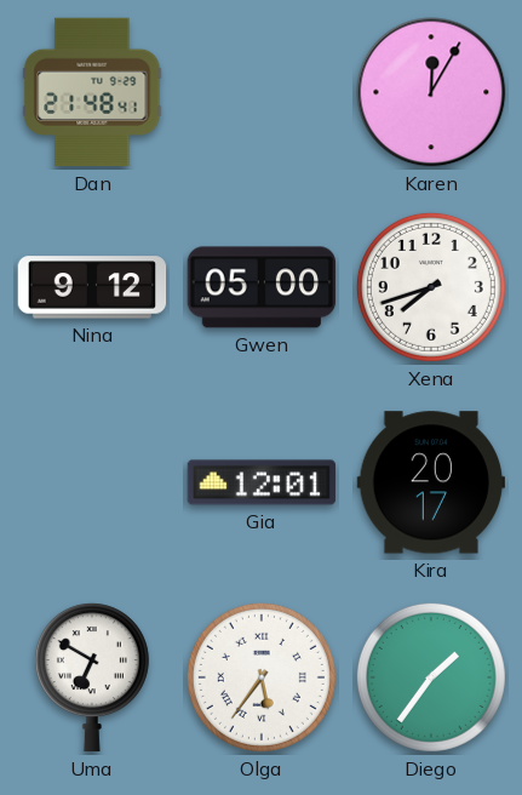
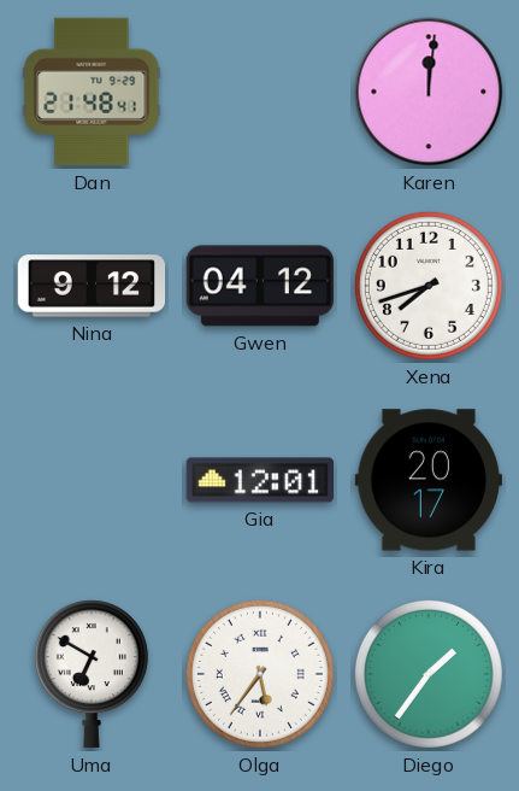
Karen: 12:05 -> 12:01
Gwen: 05:00 -> 04:12
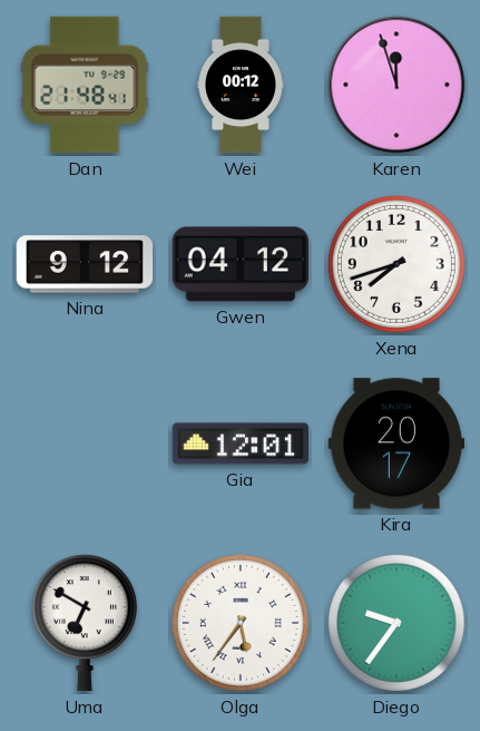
Wei: none -> 00:12
Karen: 12:01 -> 11:57
Diego: 1:36 -> 9:36
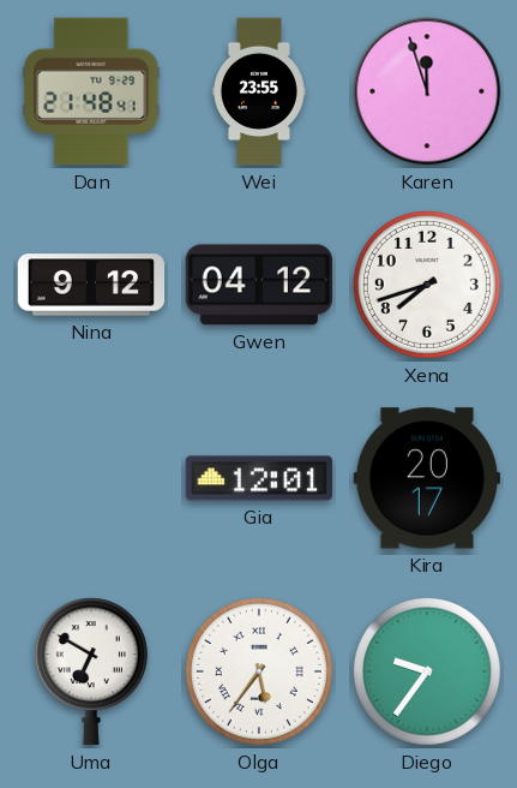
Wei: 00:12 -> 23:55
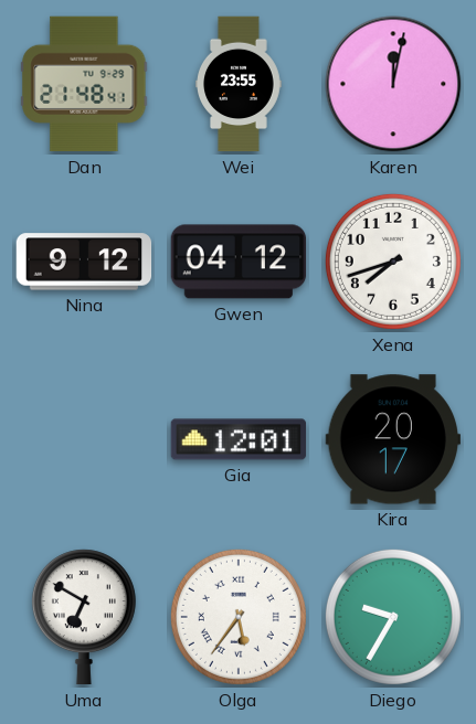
Karen: 11:57 -> 12:02
Diego: 9:36 -> 9:35
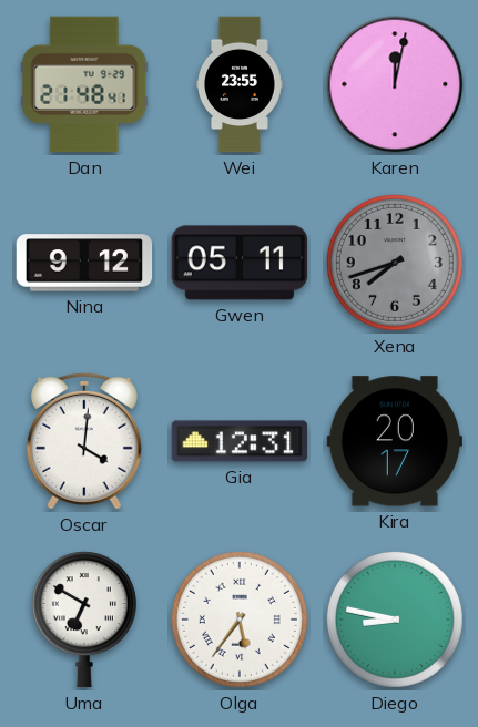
Gwen: 04:12 -> 05:11
Xena dial: white -> grey
Oscar: none -> 4:01
Gia: 12:01 -> 12:31
Diego: 9:35 -> 8:47
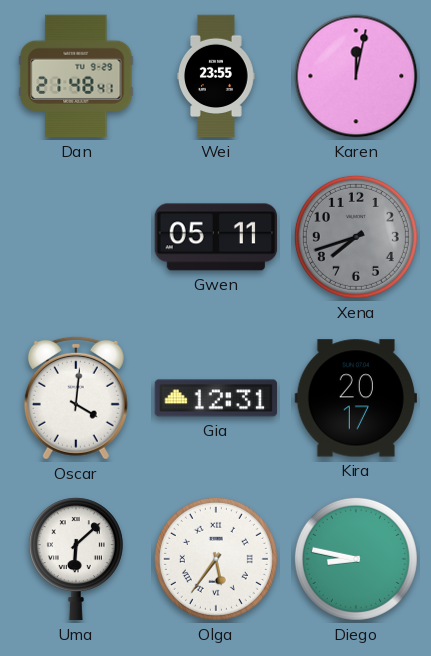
Nina: 9:12 -> none
Uma: 6:50 -> 6:08
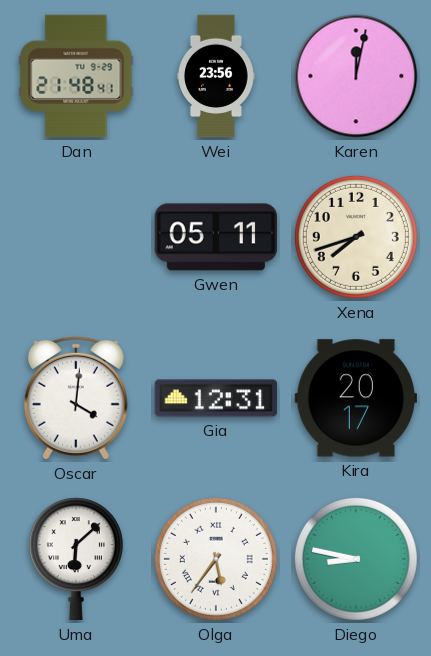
Wei: 23:55 -> 23:56
Xena dial: grey -> cream
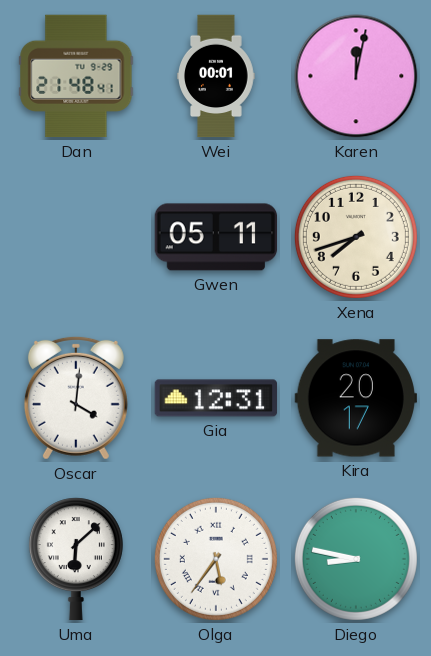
Wei: 23:56 -> 00:01
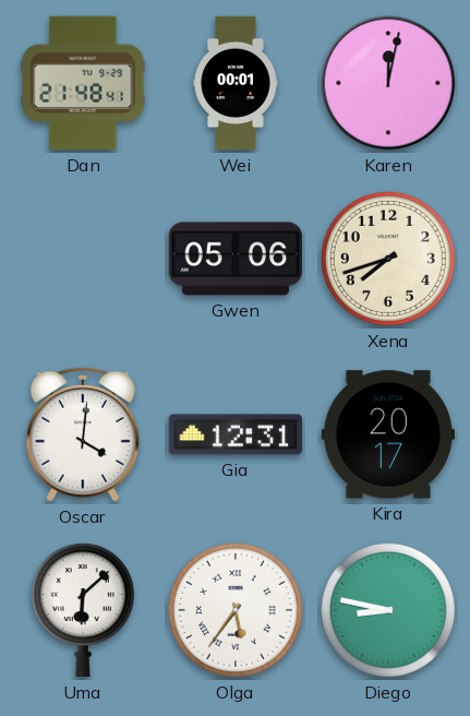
Gwen: 05:11 -> 05:06
